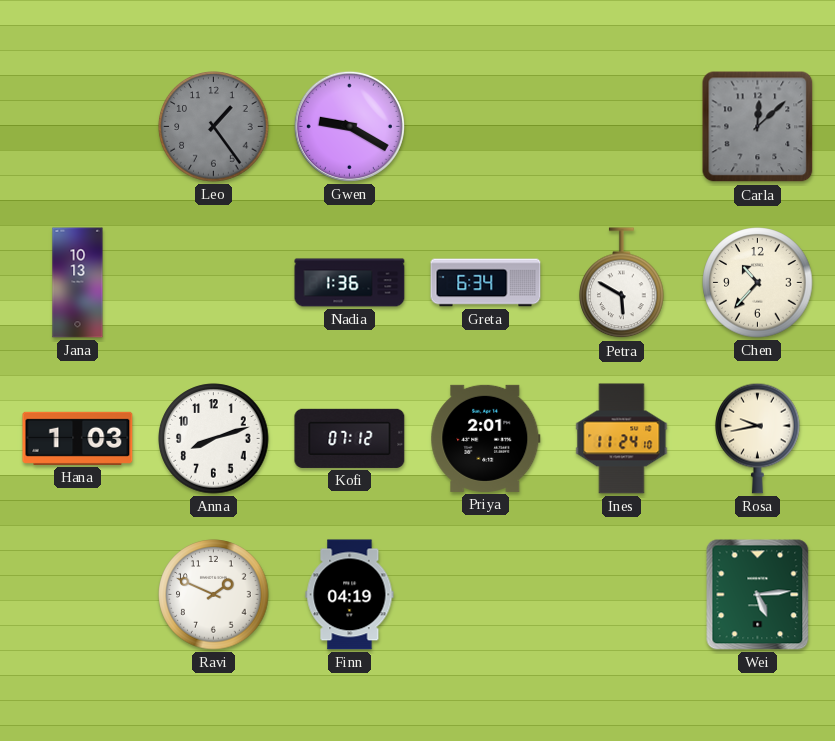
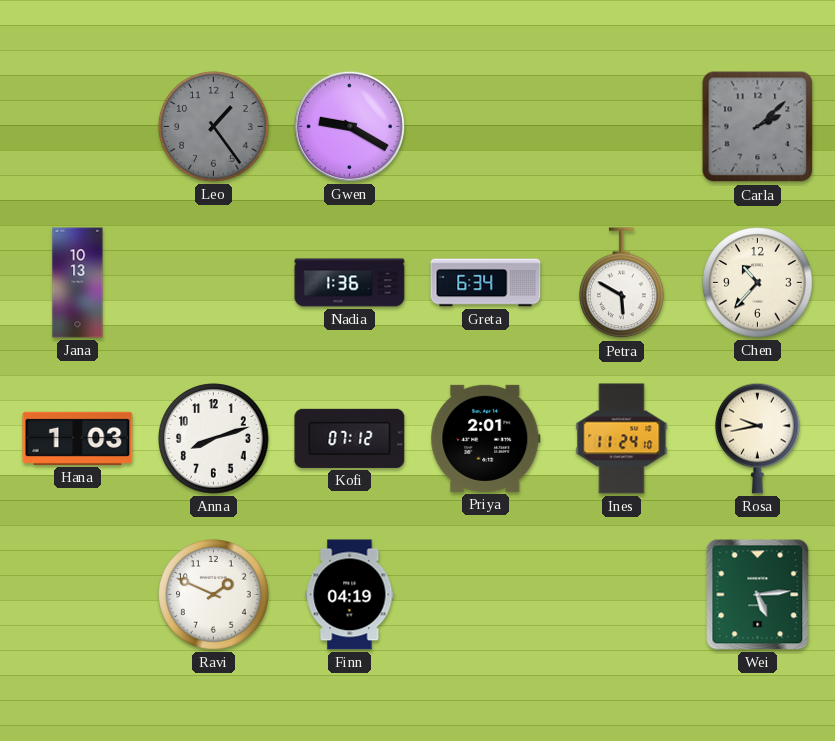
Carla: 12:08 -> 2:08
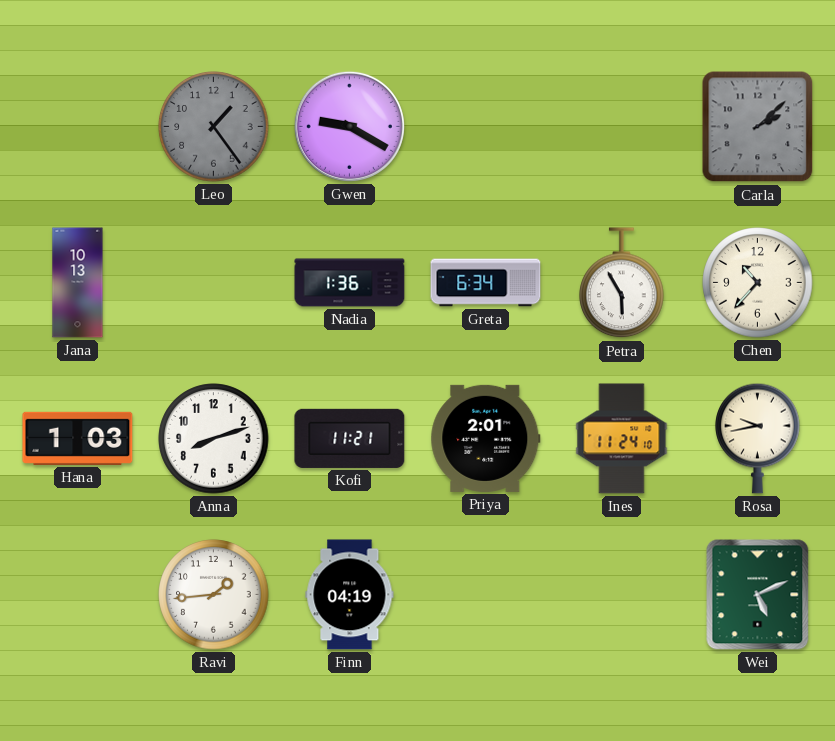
Petra: 5:50 -> 5:55
Kofi: 07:12 -> 11:21
Ravi: 1:49 -> 1:44
Wei: 5:14 -> 5:11
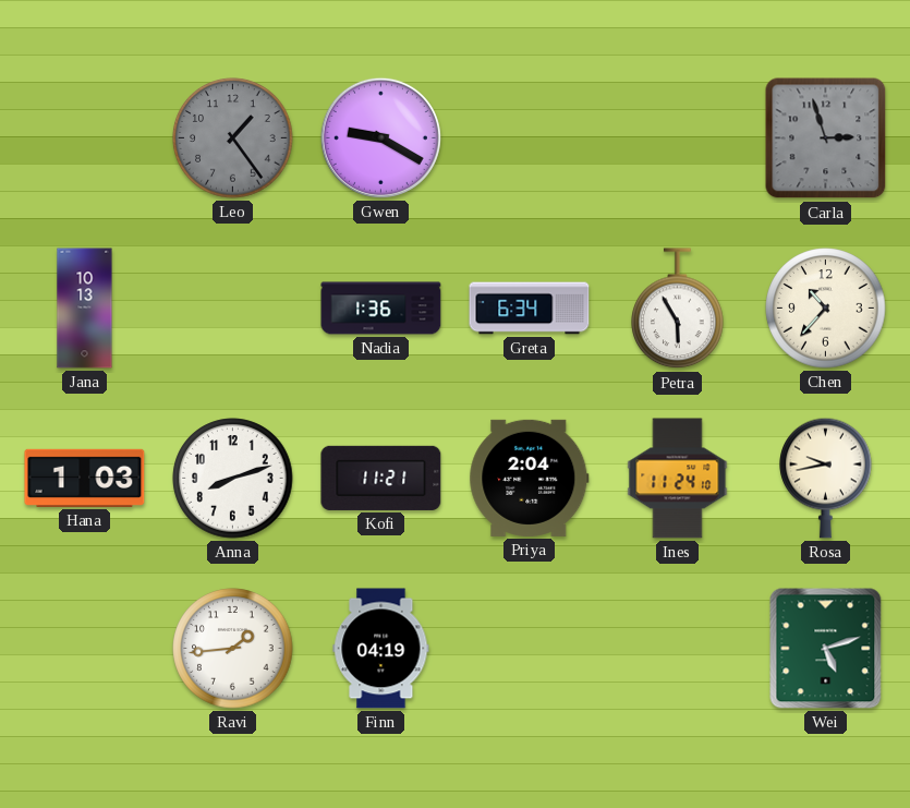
Carla: 2:08 -> 2:57
Priya: 2:01 -> 2:04
Wei: 5:11 -> 5:12
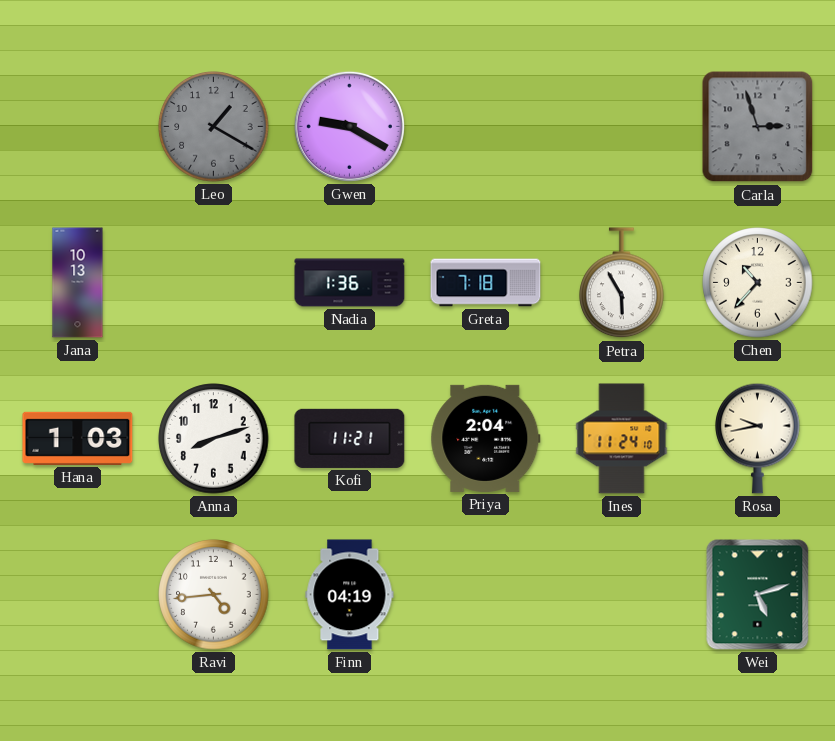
Leo: 1:24 -> 1:20
Greta: 6:34 -> 7:18
Ravi: 1:44 -> 4:44
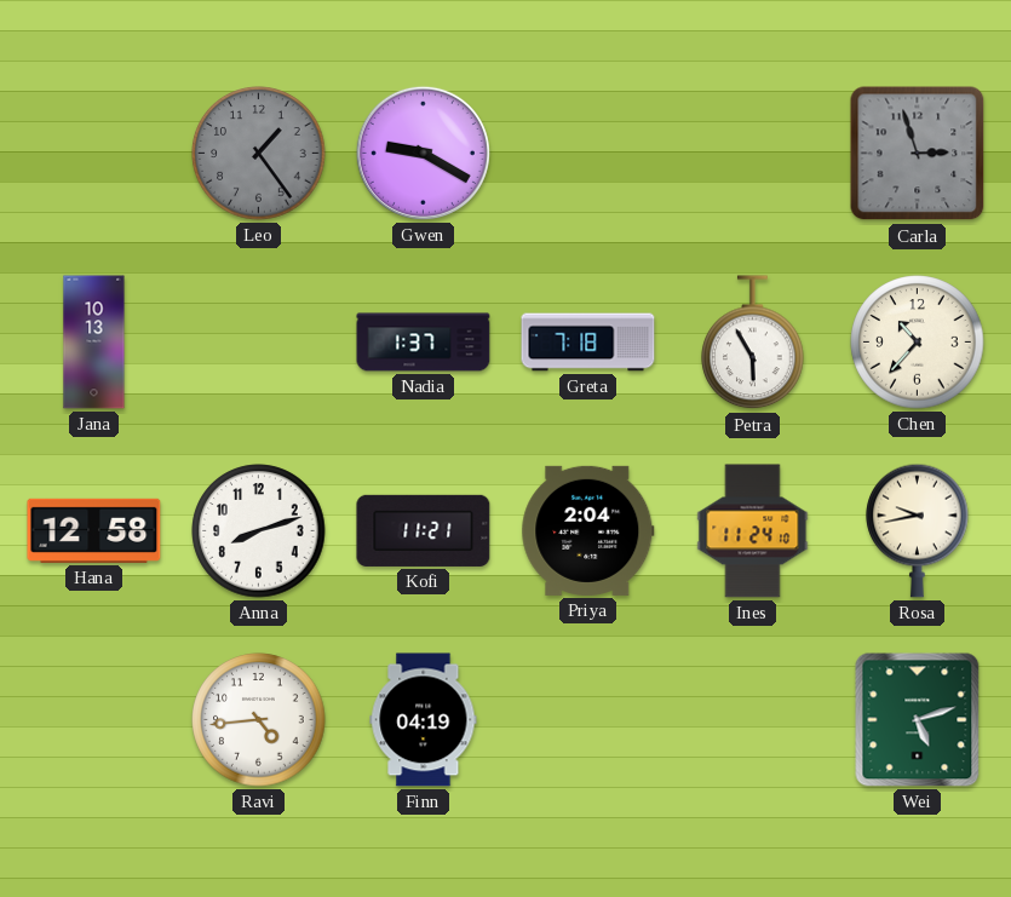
Leo: 1:20 -> 1:24
Nadia: 1:36 -> 1:37
Hana: 1:03 -> 12:58
